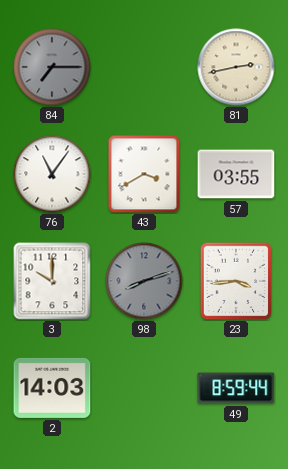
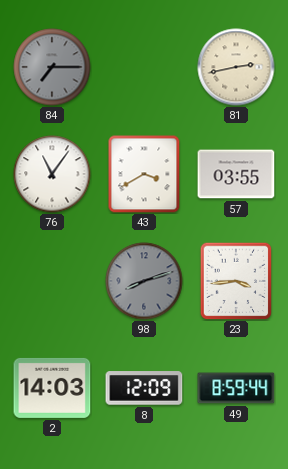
3: 10:00 -> none
8: none -> 12:09
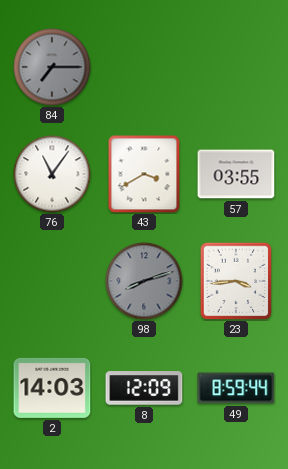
81: 2:43 -> none
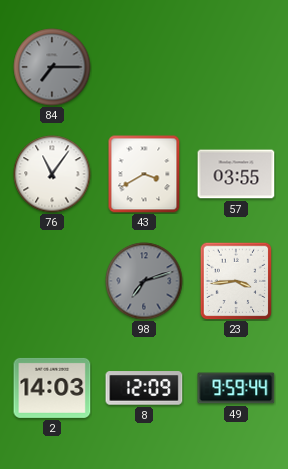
98: 8:12 -> 7:12
49: 8:59 -> 9:59
